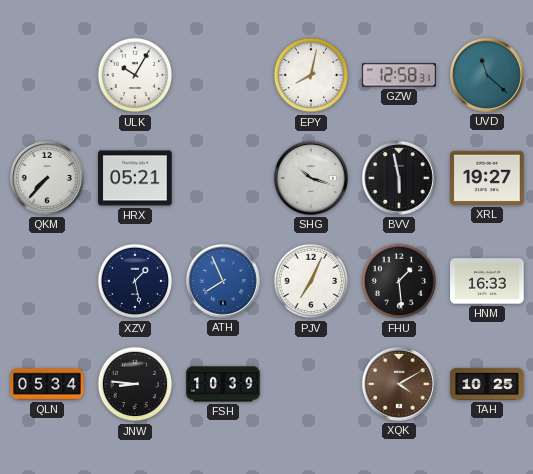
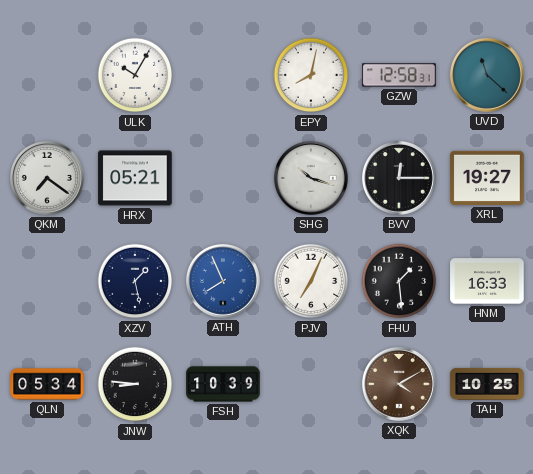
QKM: 7:37 -> 7:21
BVV: 5:58 -> 12:15
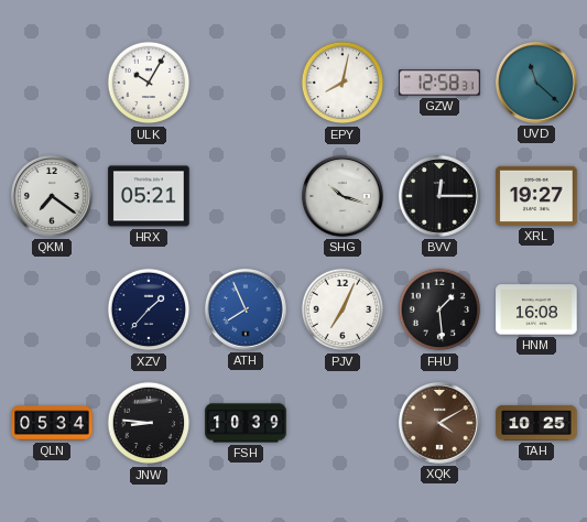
XZV: 1:28 -> 1:37
HNM: 16:33 -> 16:08
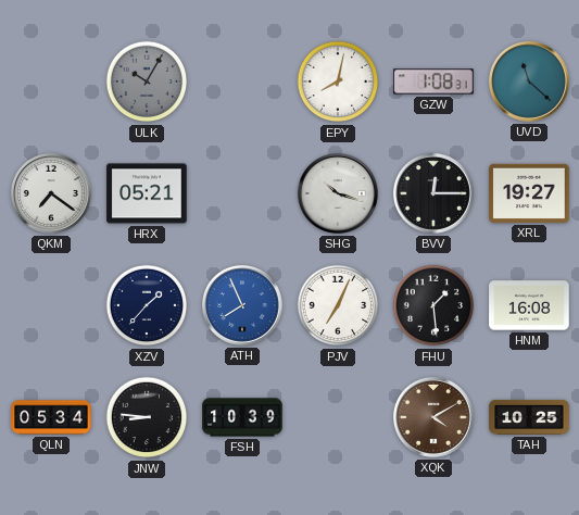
ULK dial: white -> grey
GZW: 12:58 -> 1:08
